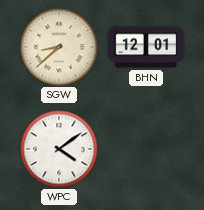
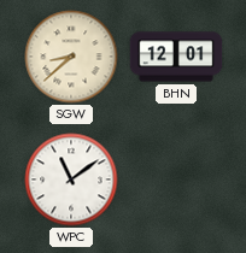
WPC: 4:09 -> 11:09
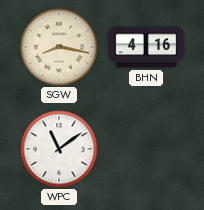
SGW: 8:38 -> 8:17
BHN: 12:01 -> 4:16
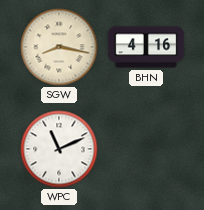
WPC: 11:09 -> 11:11
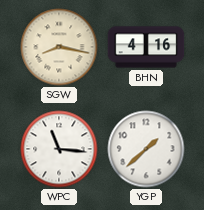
WPC: 11:11 -> 11:16
YGP: none -> 1:38
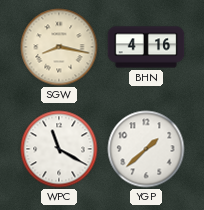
WPC: 11:16 -> 11:20
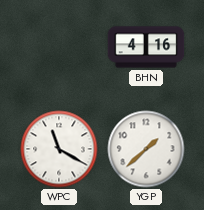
SGW: 8:17 -> none
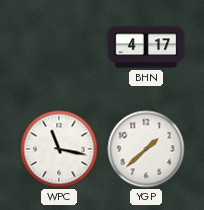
BHN: 4:16 -> 4:17
WPC: 11:20 -> 11:17
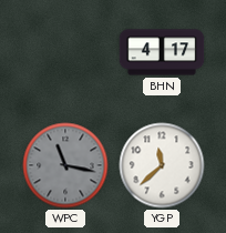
WPC dial: white -> grey
YGP: 1:38 -> 11:38
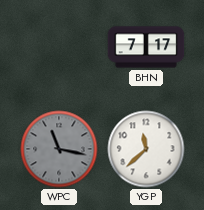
BHN: 4:17 -> 7:17
